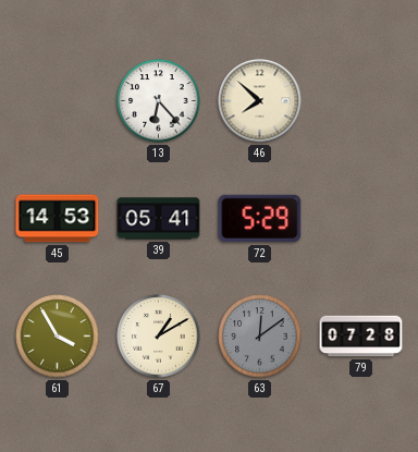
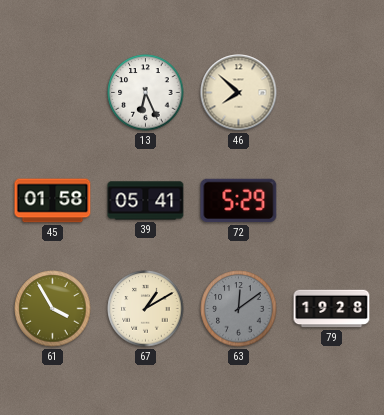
13: 6:23 -> 6:26
45: 14:53 -> 01:58
79: 07:28 -> 19:28
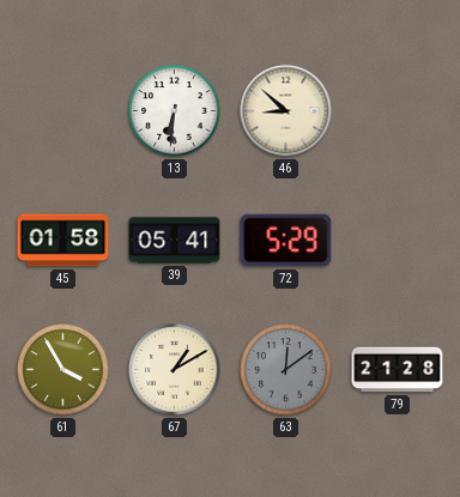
13: 6:26 -> 6:31
46: 7:52 -> 8:52
79: 19:28 -> 21:28
